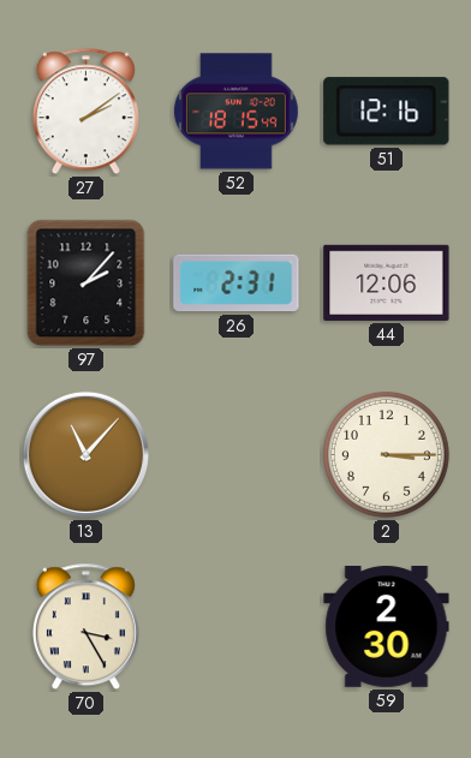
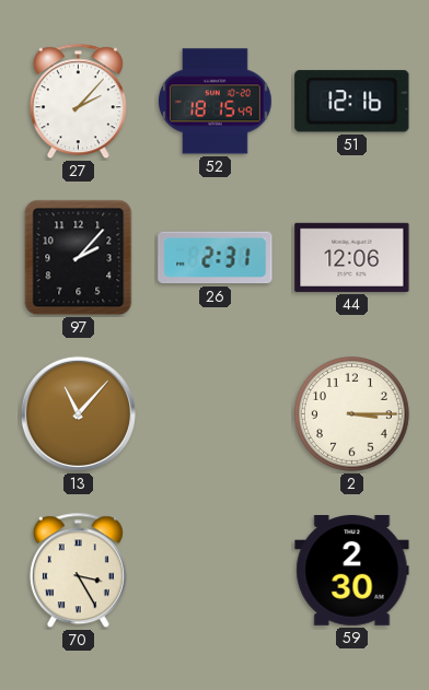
27: 2:09 -> 2:07
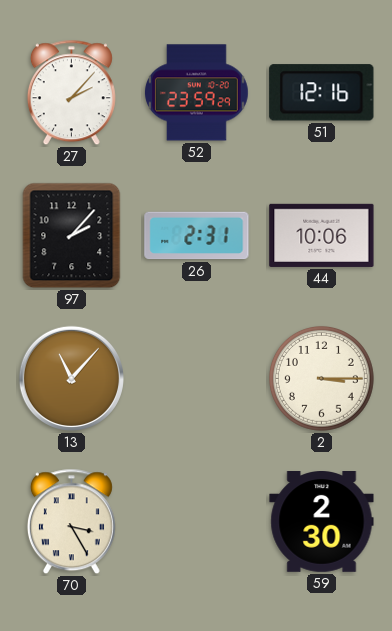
52: 18:15 -> 23:59
44: 12:06 -> 10:06
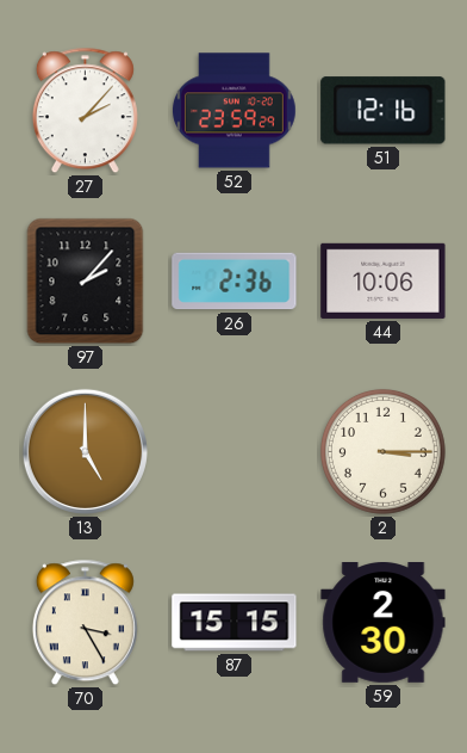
26: 2:31 -> 2:36
13: 11:07 -> 5:00
87: none -> 15:15
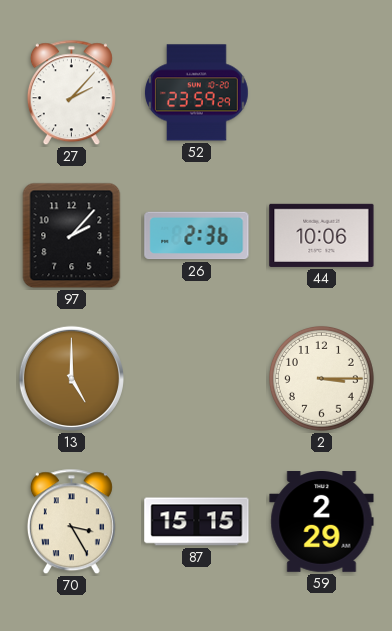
51: 12:16 -> none
59: 2:30 -> 2:29
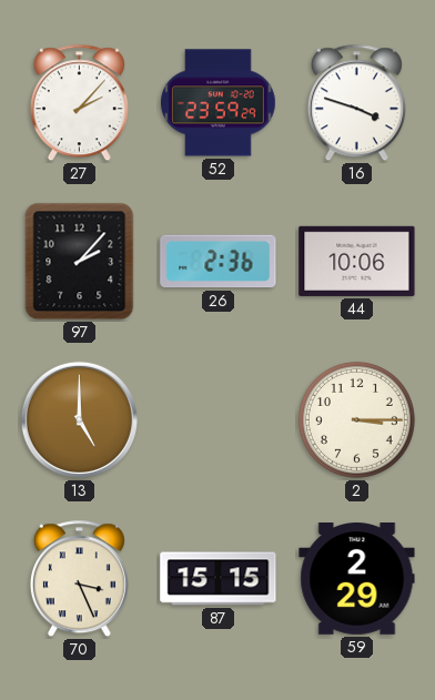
16: none -> 3:48
70: 3:25 -> 3:26
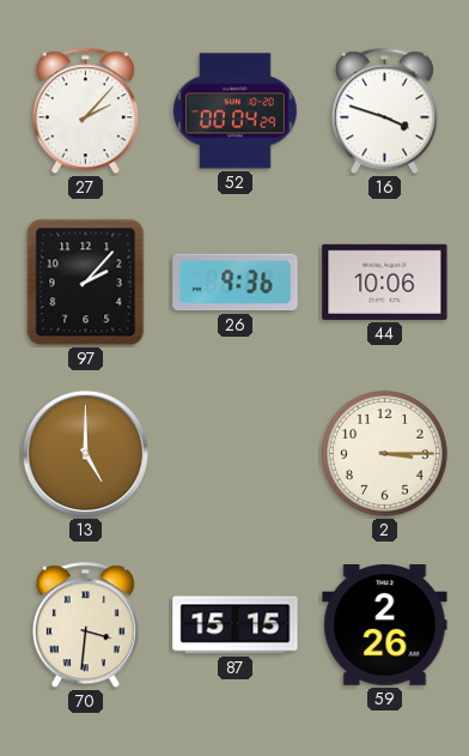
52: 23:59 -> 00:04
26: 2:36 -> 9:36
70: 3:26 -> 3:31
59: 2:29 -> 2:26
